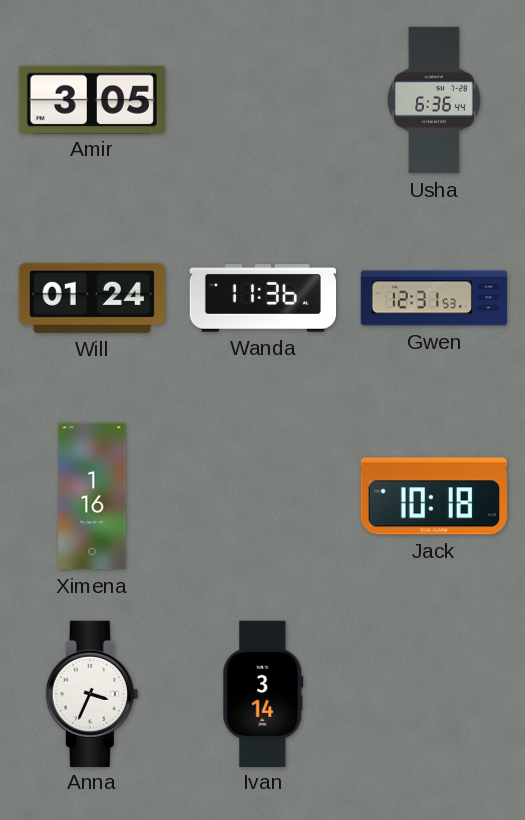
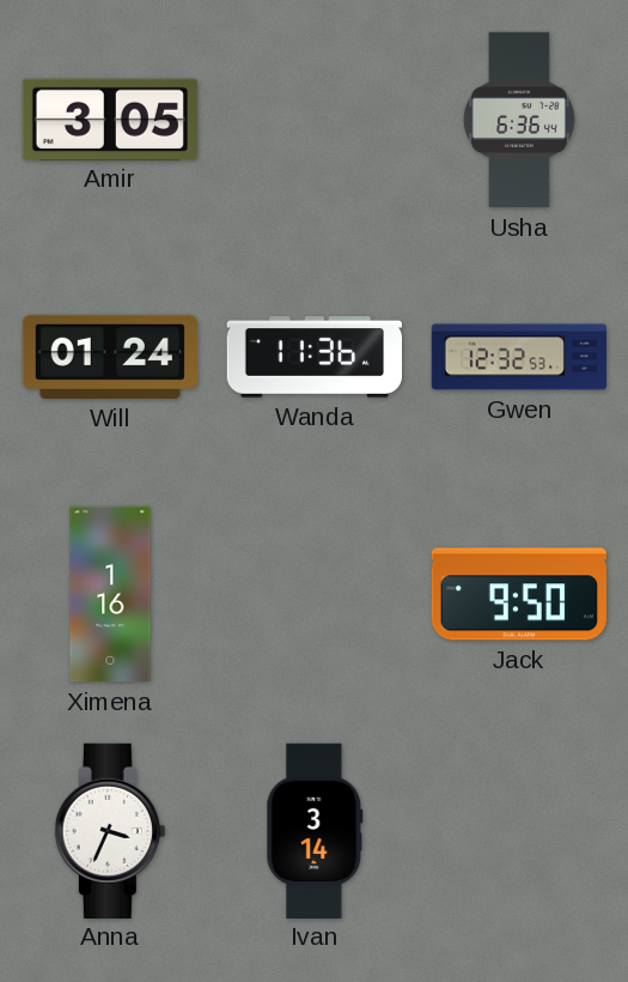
Gwen: 12:31 -> 12:32
Jack: 10:18 -> 9:50
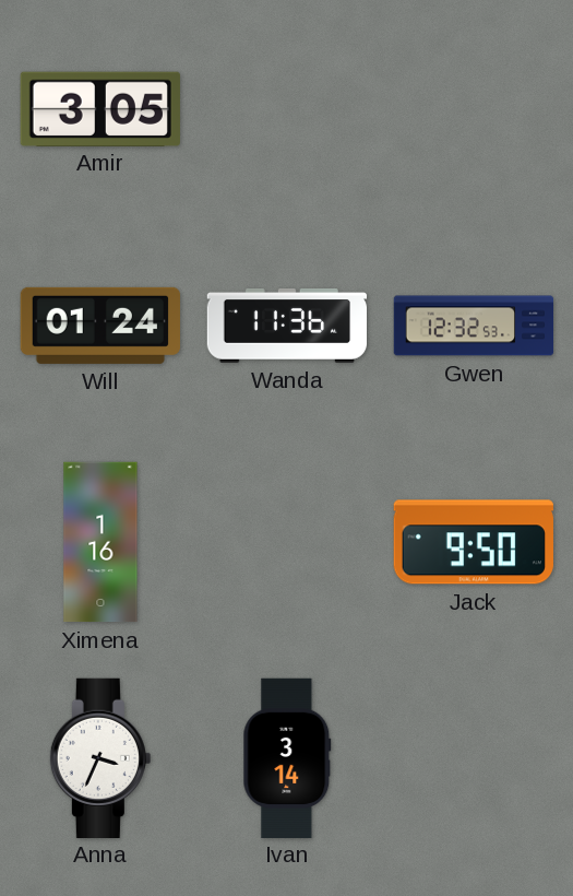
Usha: 6:36 -> none
